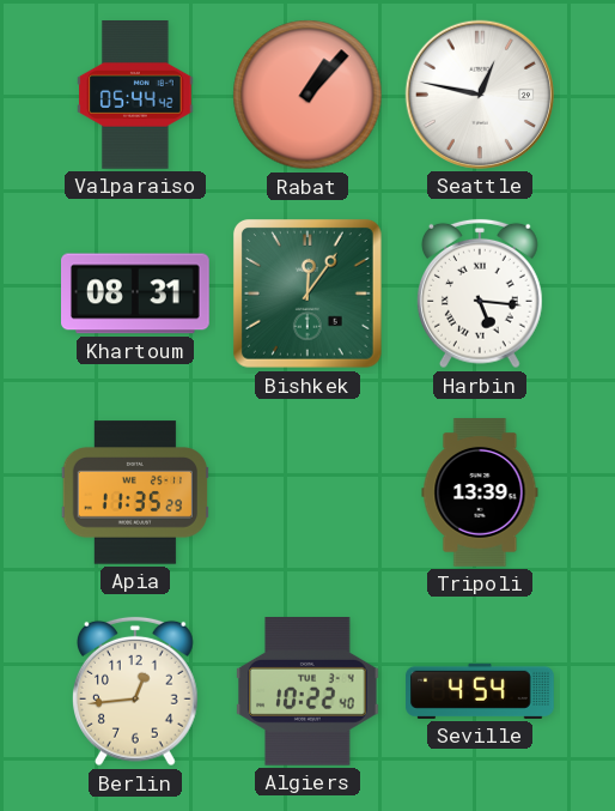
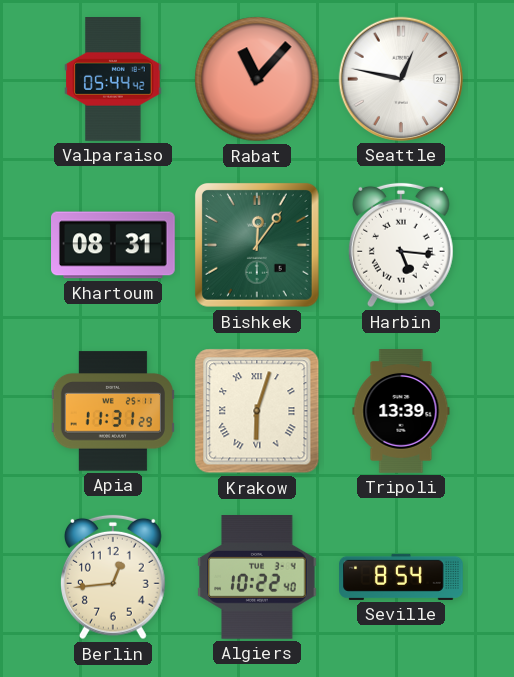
Rabat: 1:07 -> 11:07
Apia: 11:35 -> 11:31
Krakow: none -> 6:03
Seville: 4:54 -> 8:54
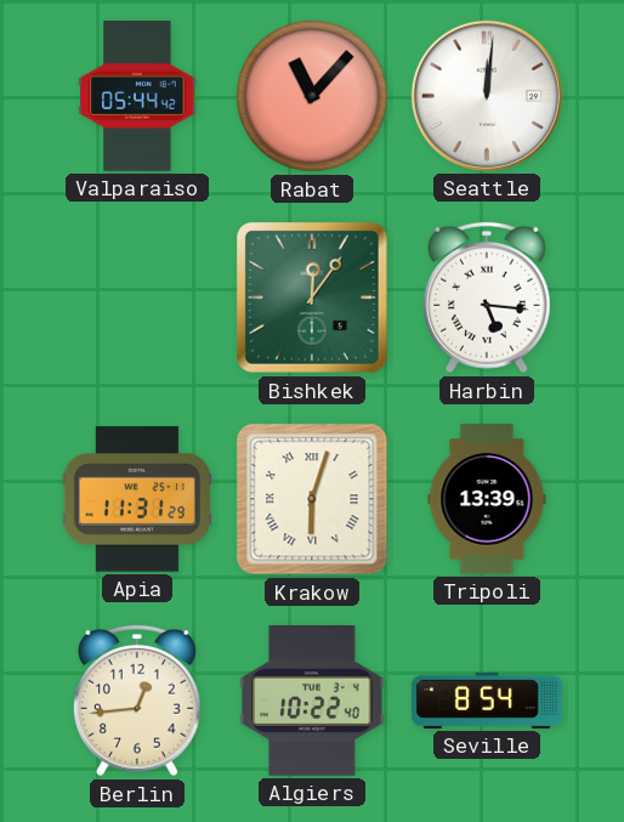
Seattle: 12:47 -> 12:01
Khartoum: 08:31 -> none
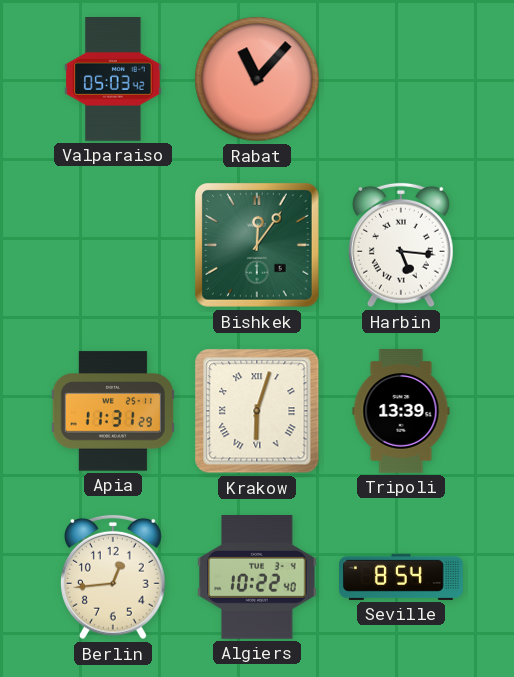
Valparaiso: 05:44 -> 05:03
Seattle: 12:01 -> none
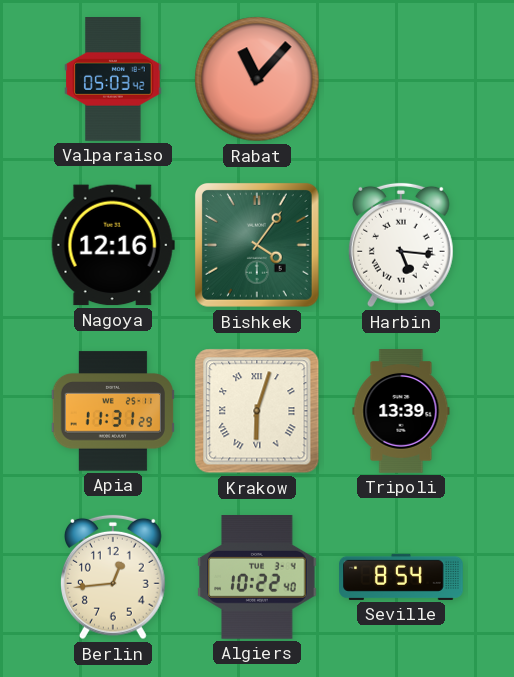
Nagoya: none -> 12:16
Bishkek: 12:06 -> 4:06
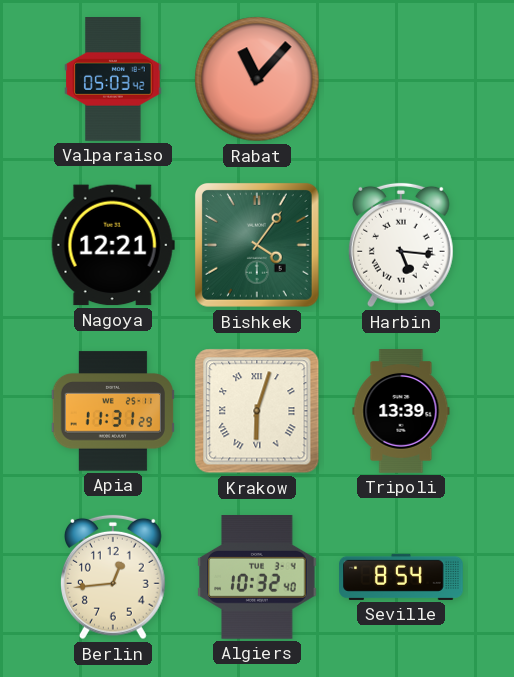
Nagoya: 12:16 -> 12:21
Algiers: 10:22 -> 10:32
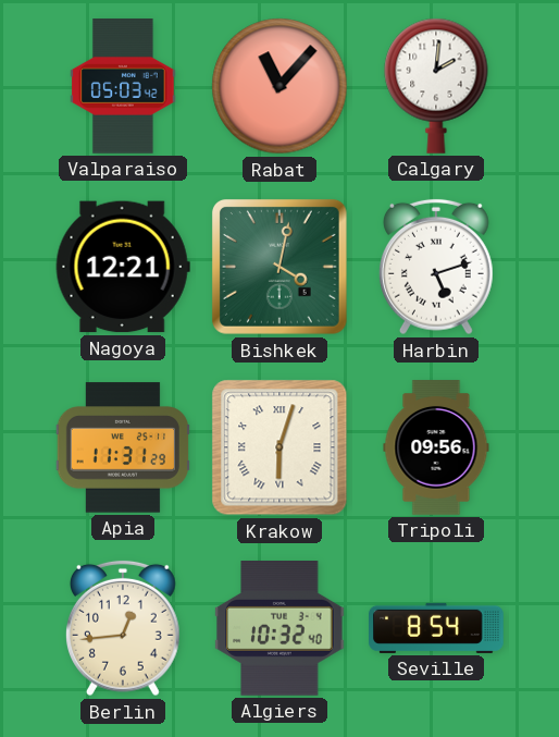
Calgary: none -> 2:01
Bishkek: 4:06 -> 4:02
Harbin: 5:16 -> 5:12
Tripoli: 13:39 -> 09:56
